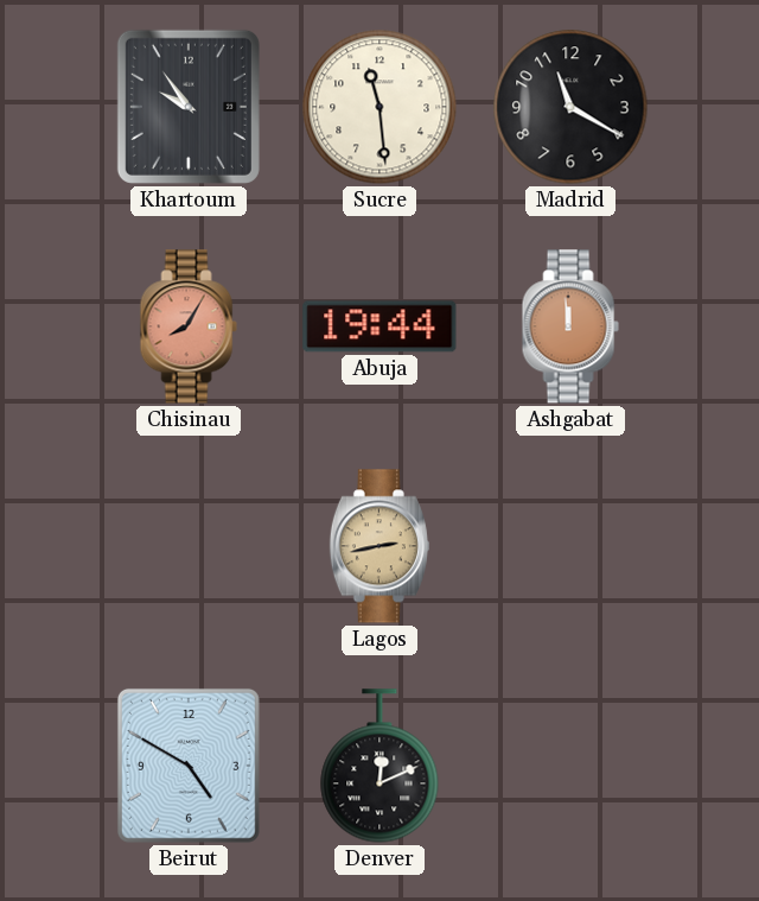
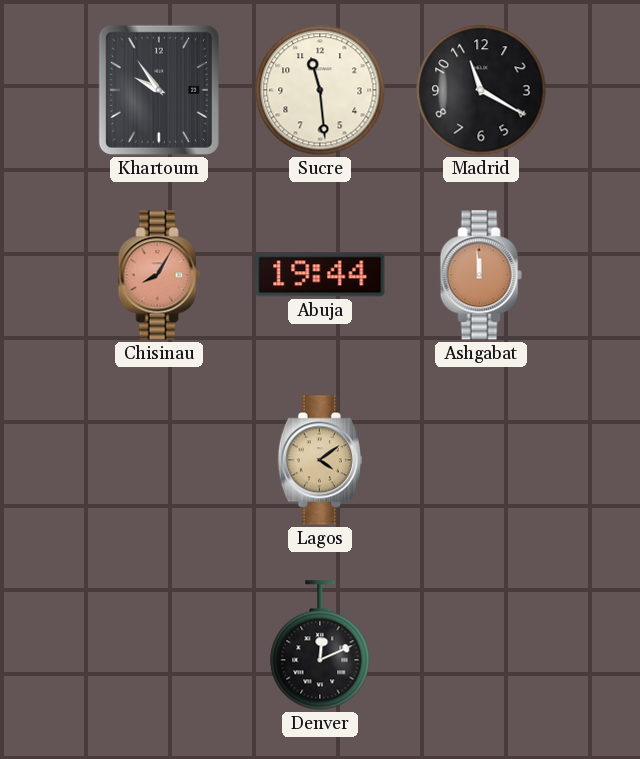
Lagos: 2:43 -> 4:09
Beirut: 4:50 -> none
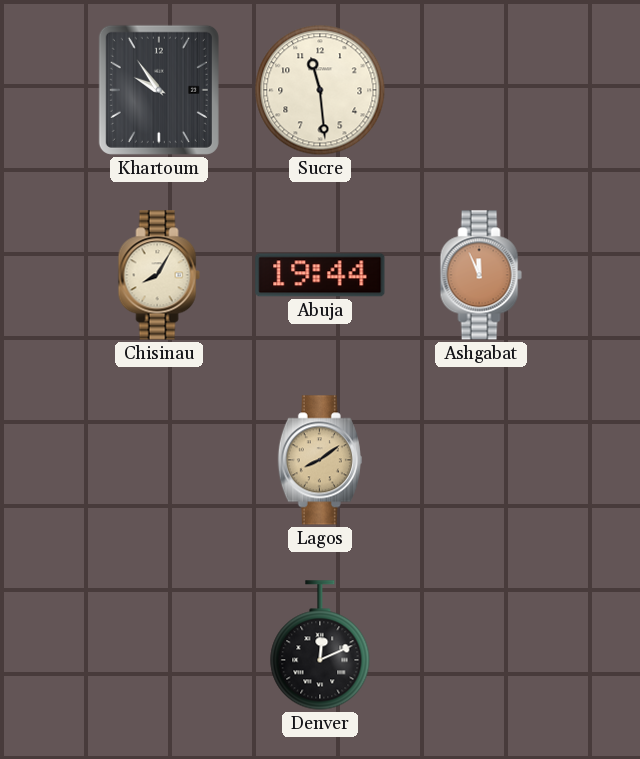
Madrid: 11:20 -> none
Chisinau dial: salmon -> cream
Ashgabat: 11:59 -> 11:56
Lagos: 4:09 -> 8:09
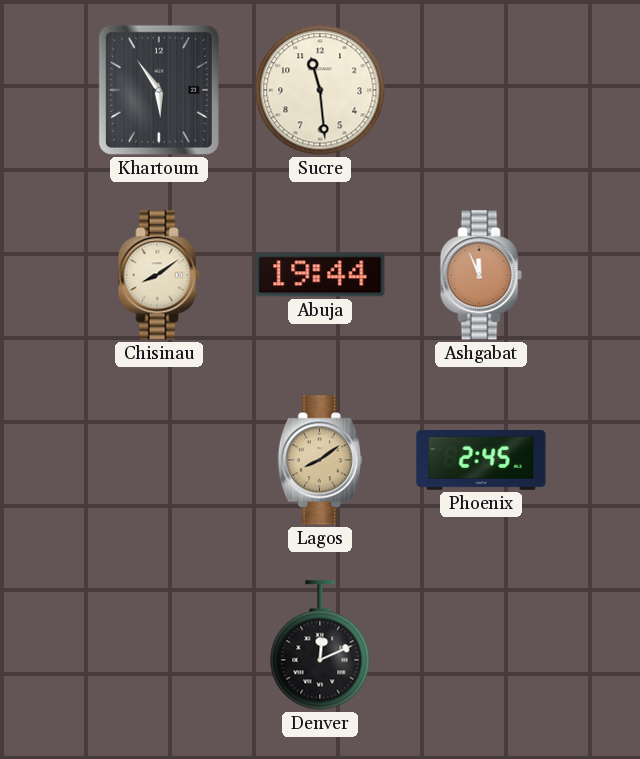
Khartoum: 9:54 -> 5:54
Chisinau: 8:05 -> 8:09
Phoenix: none -> 2:45
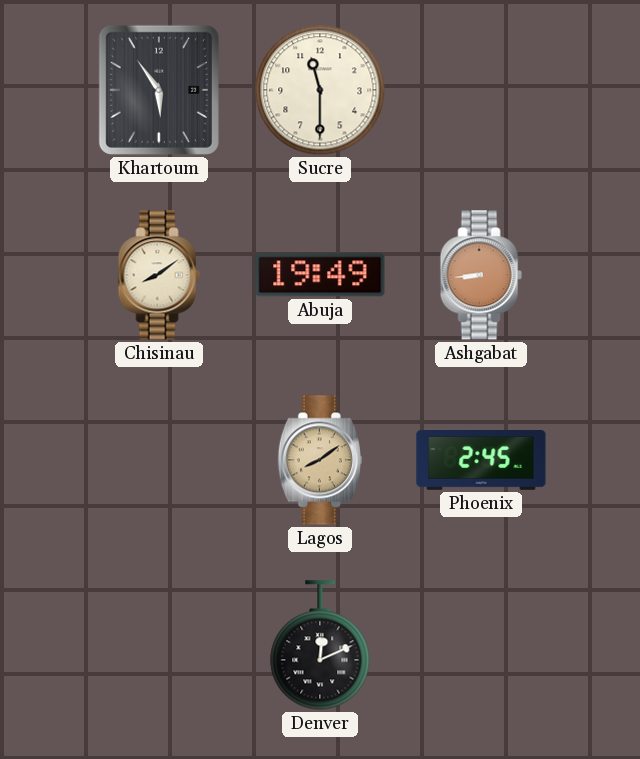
Sucre: 11:29 -> 11:30
Abuja: 19:44 -> 19:49
Ashgabat: 11:56 -> 8:44
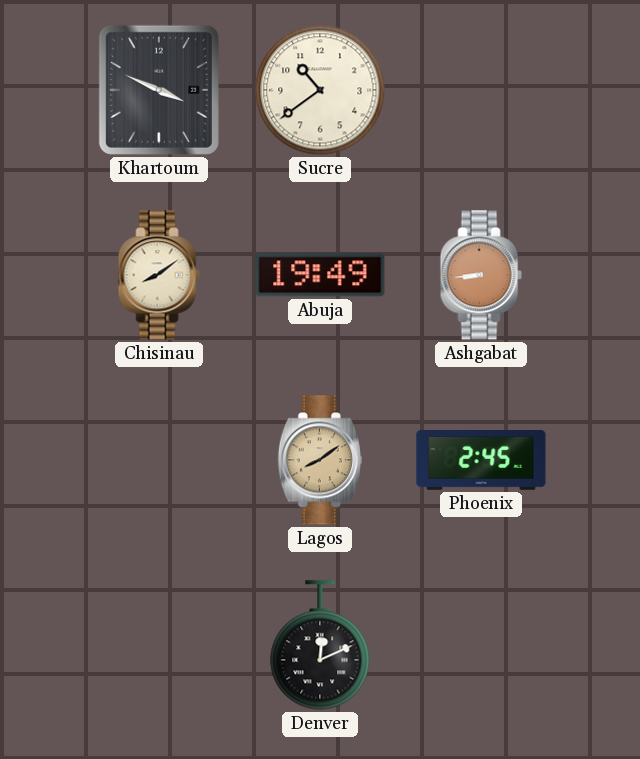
Khartoum: 5:54 -> 3:49
Sucre: 11:30 -> 10:39
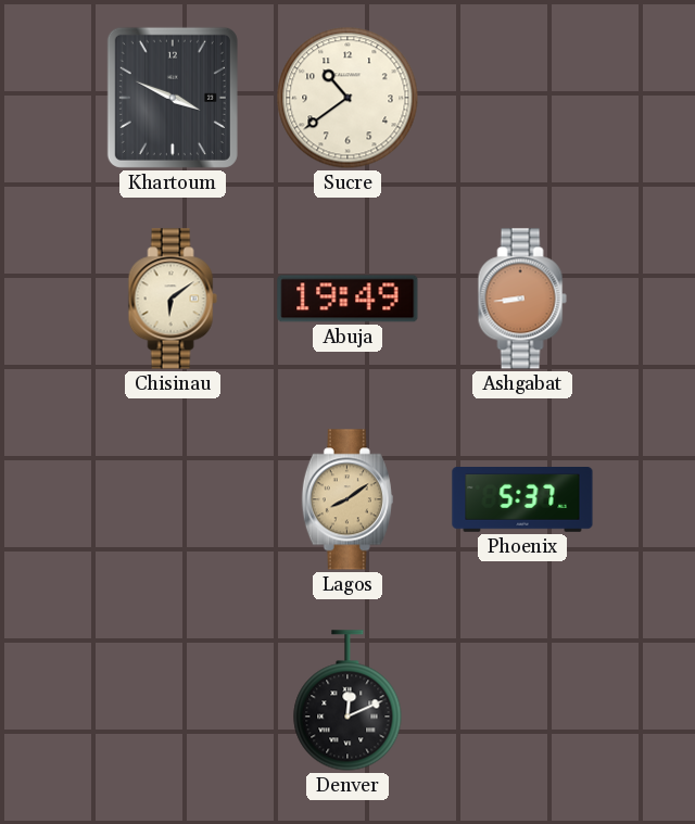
Chisinau: 8:09 -> 6:09
Phoenix: 2:45 -> 5:37
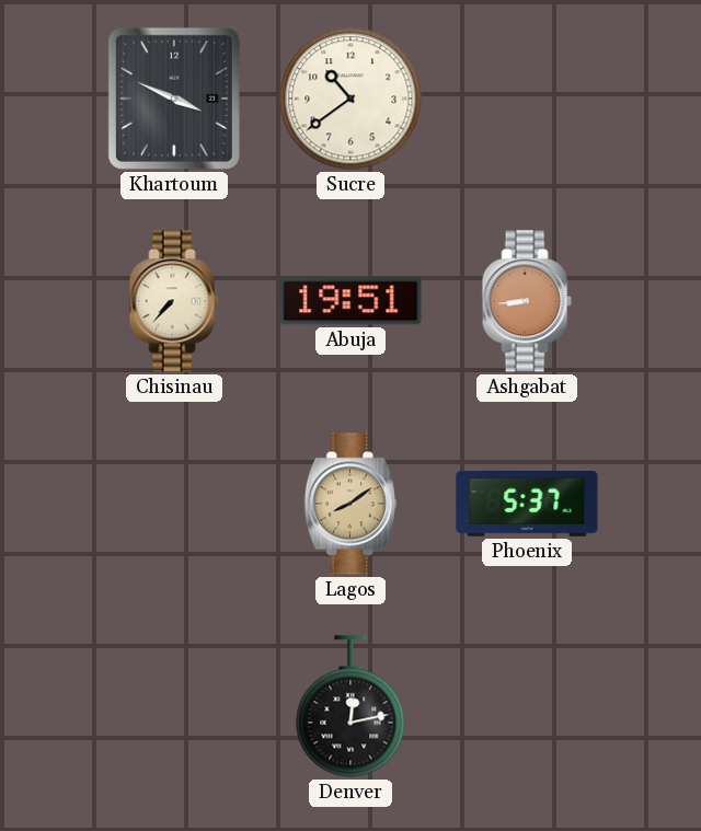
Chisinau: 6:09 -> 7:37
Abuja: 19:49 -> 19:51
Denver: 12:11 -> 12:13
